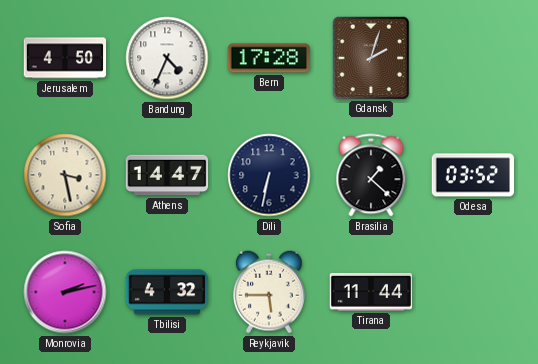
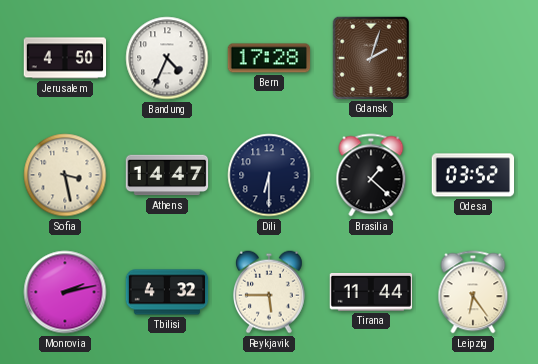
Dili: 6:32 -> 6:30
Leipzig: none -> 6:24
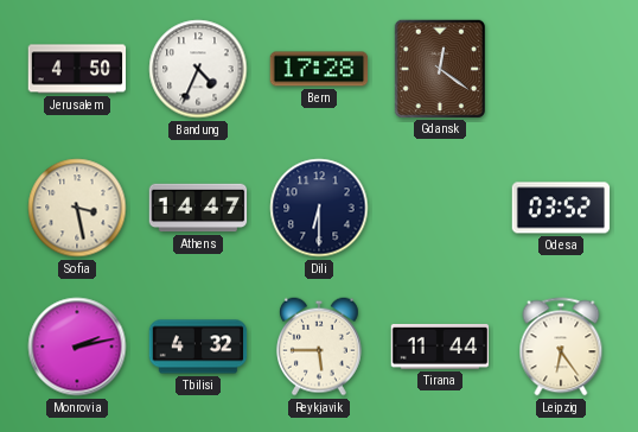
Gdansk: 2:03 -> 12:21
Brasilia: 1:22 -> none
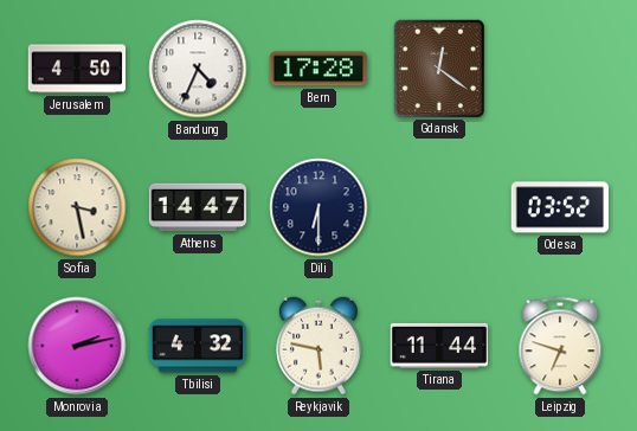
Reykjavik: 5:45 -> 5:47
Leipzig: 6:24 -> 6:48
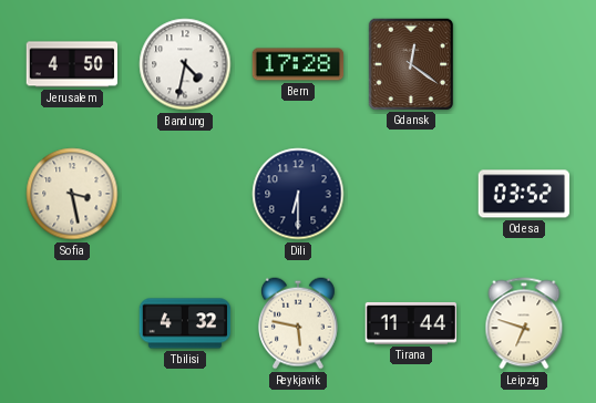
Bandung: 4:34 -> 4:32
Athens: 14:47 -> none
Monrovia: 2:13 -> none
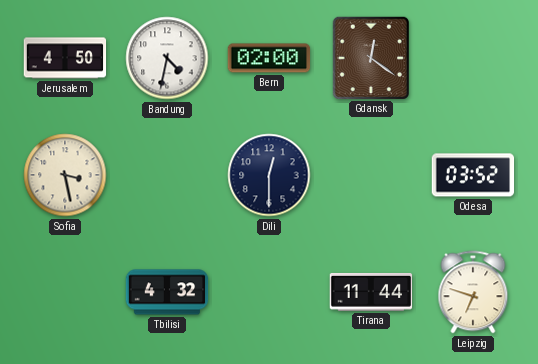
Bern: 17:28 -> 02:00
Dili: 6:30 -> 12:30
Reykjavik: 5:47 -> none
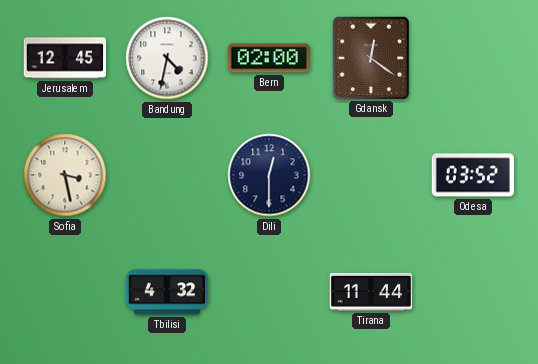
Jerusalem: 4:50 -> 12:45
Leipzig: 6:48 -> none
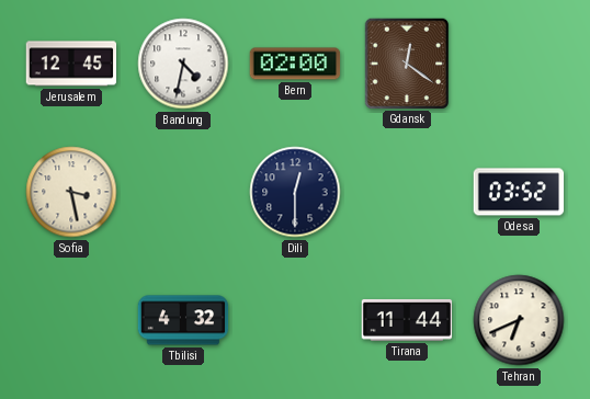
Tehran: none -> 6:41
